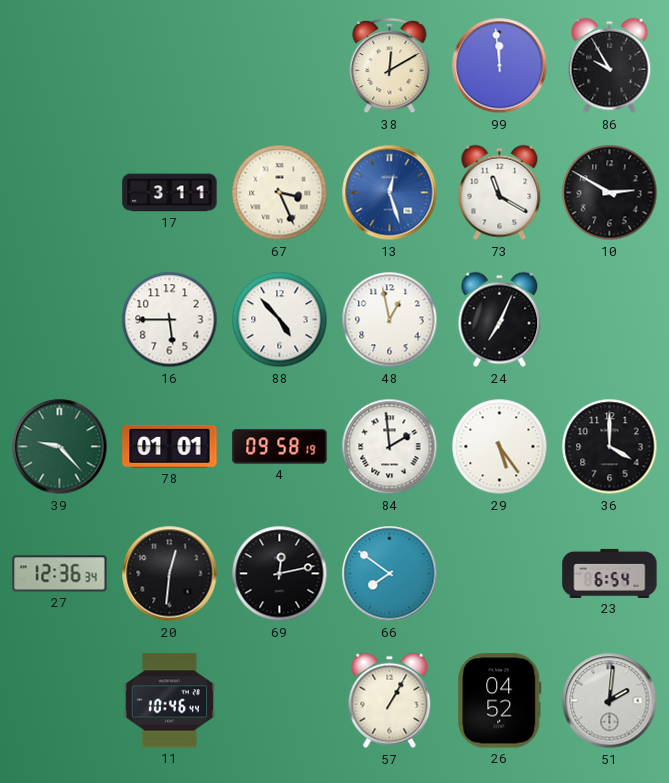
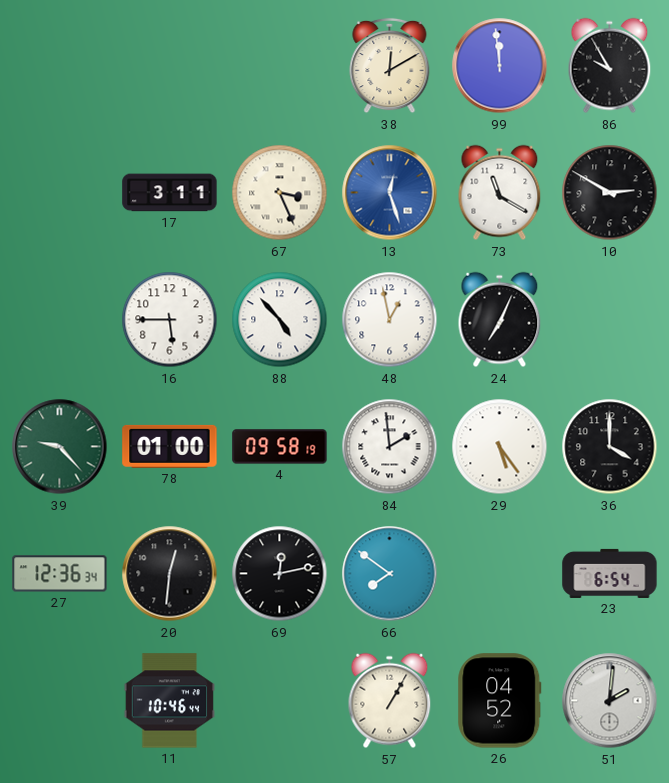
78: 01:01 -> 01:00
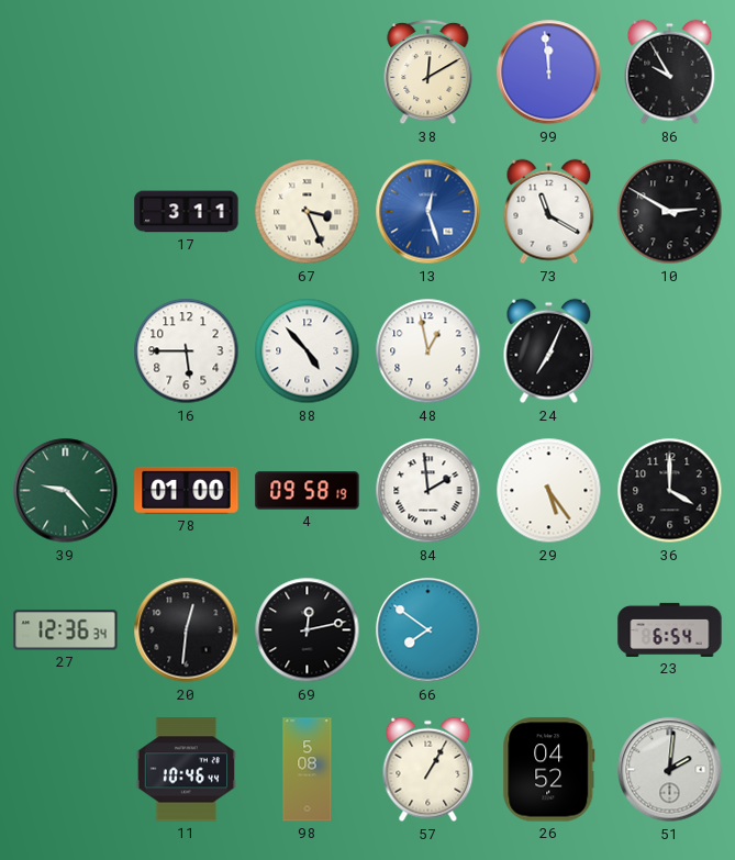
98: none -> 5:08
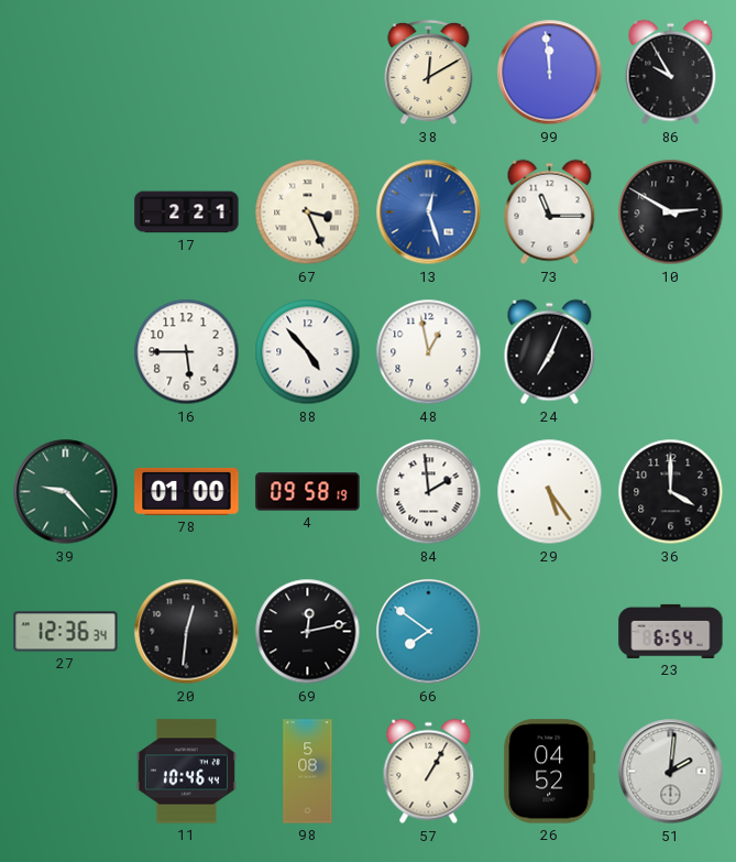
17: 3:11 -> 2:21
73: 11:20 -> 11:15
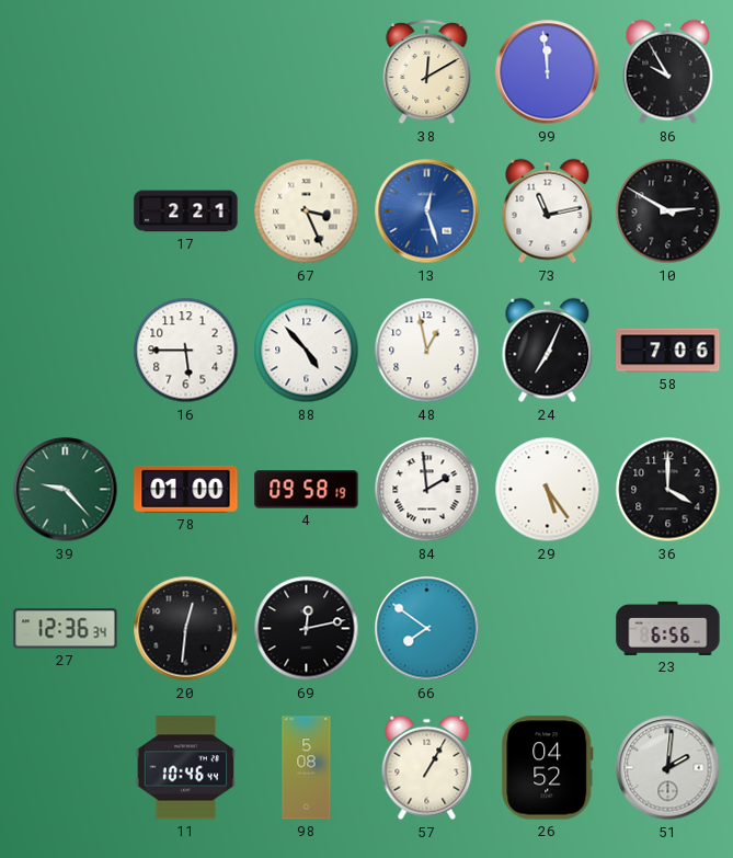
73: 11:15 -> 11:13
58: none -> 7:06
23: 6:54 -> 6:56
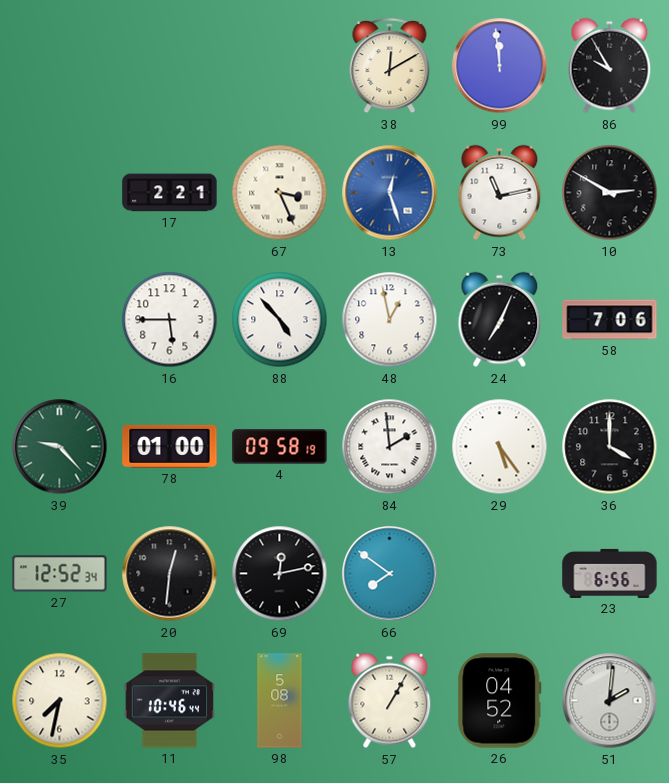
27: 12:36 -> 12:52
35: none -> 7:32
